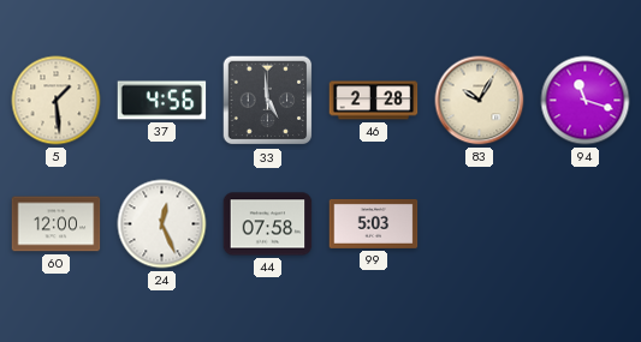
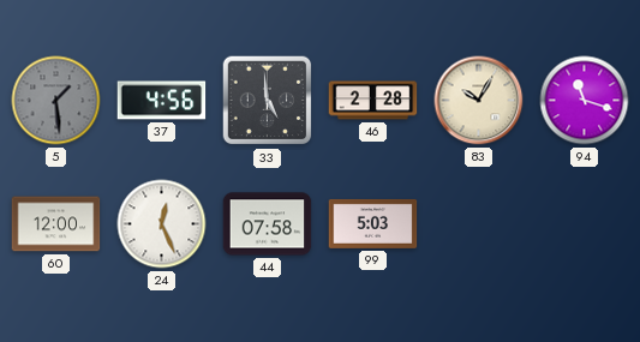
5 dial: cream -> grey
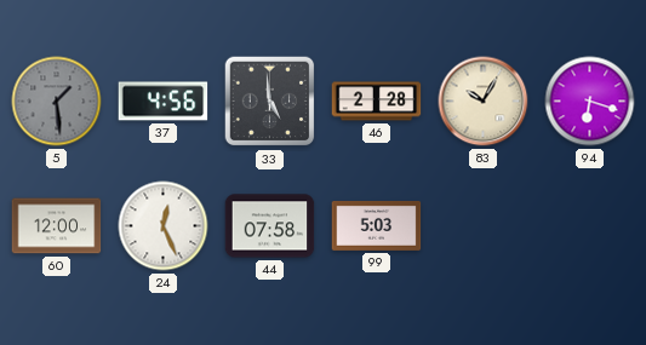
94: 11:18 -> 6:18
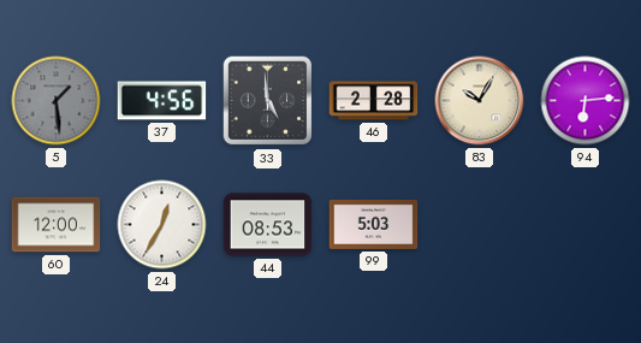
94: 6:18 -> 6:14
24: 12:26 -> 12:35
44: 07:58 -> 08:53
